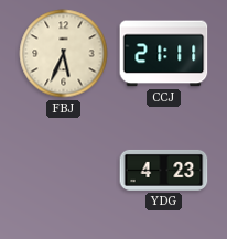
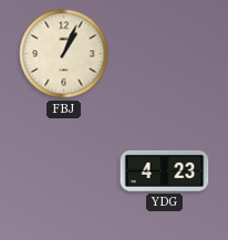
FBJ: 5:34 -> 1:04
CCJ: 21:11 -> none
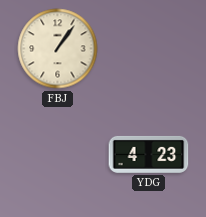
FBJ: 1:04 -> 1:06
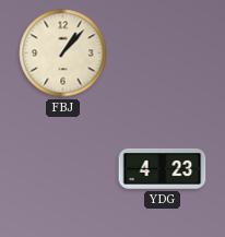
FBJ: 1:06 -> 1:07
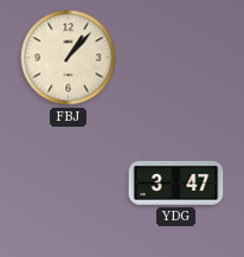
YDG: 4:23 -> 3:47
